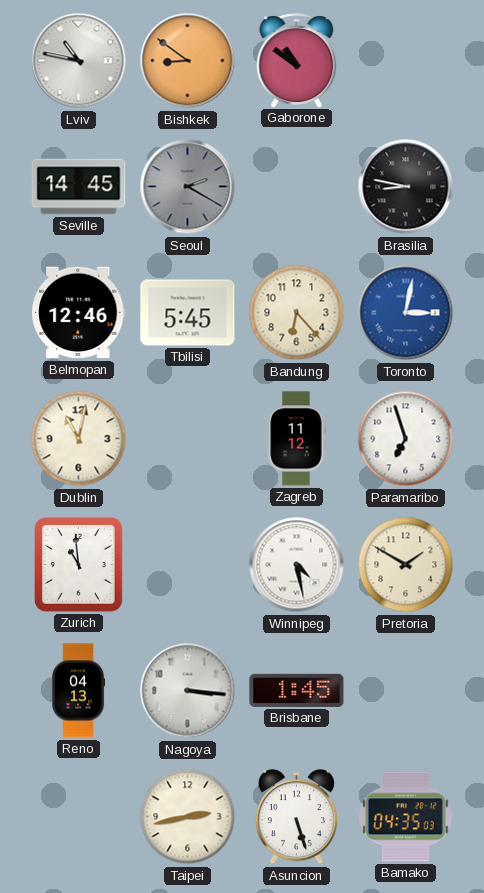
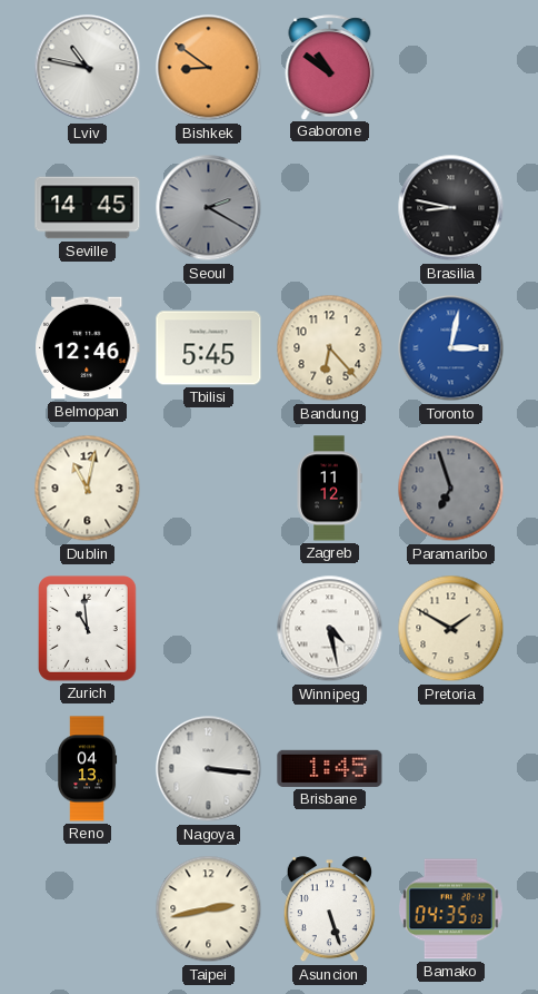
Paramaribo dial: white -> grey
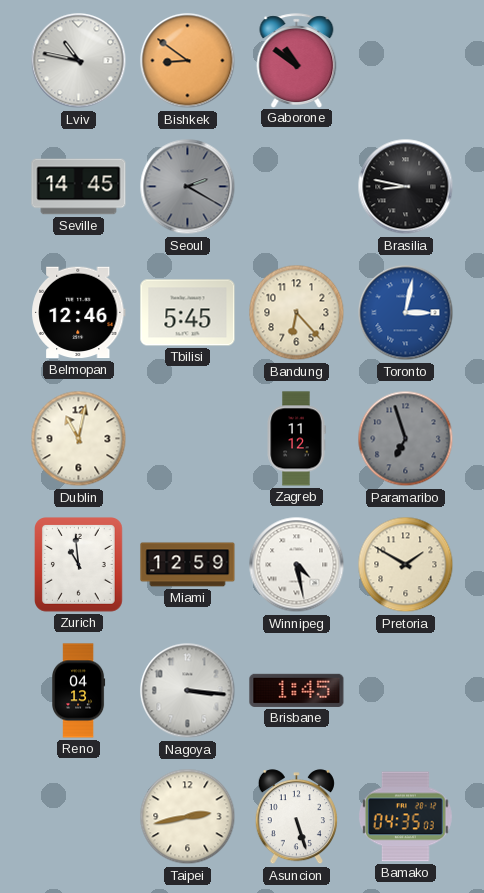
Miami: none -> 12:59
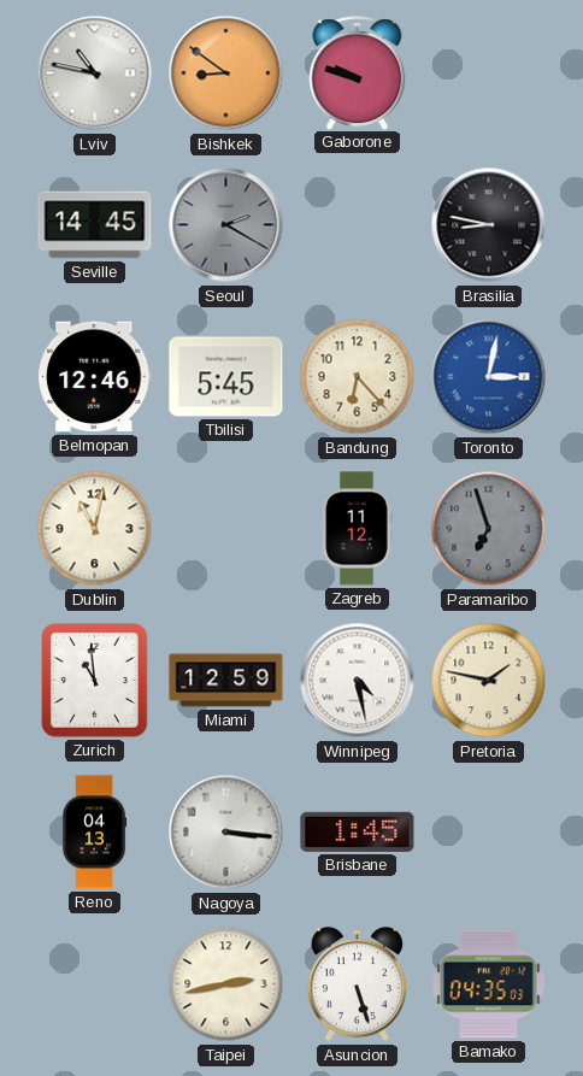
Gaborone: 10:51 -> 9:48
Pretoria: 1:50 -> 1:47
